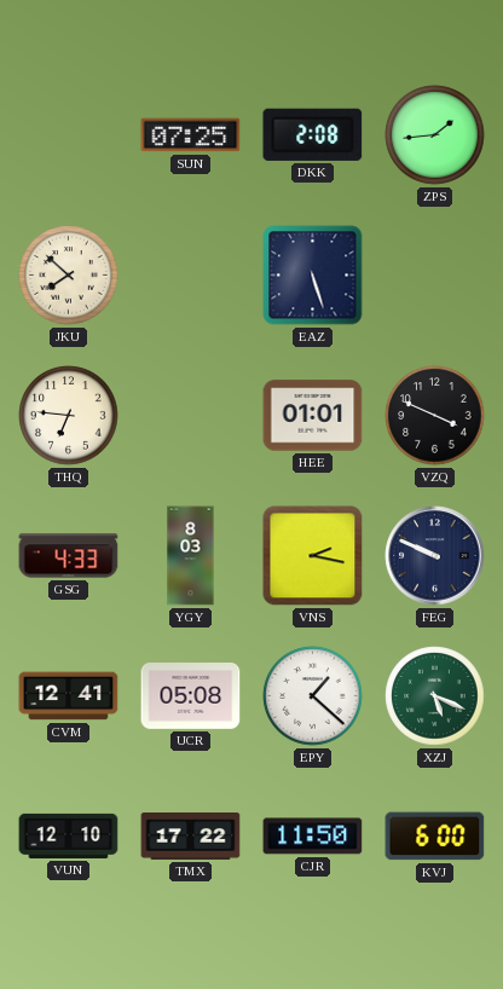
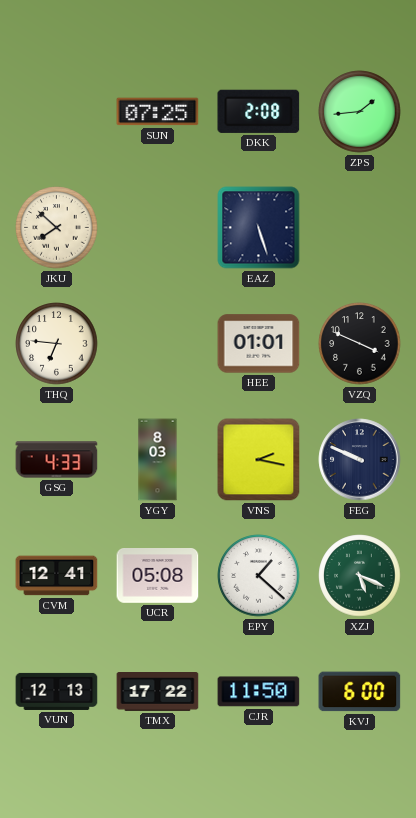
VUN: 12:10 -> 12:13
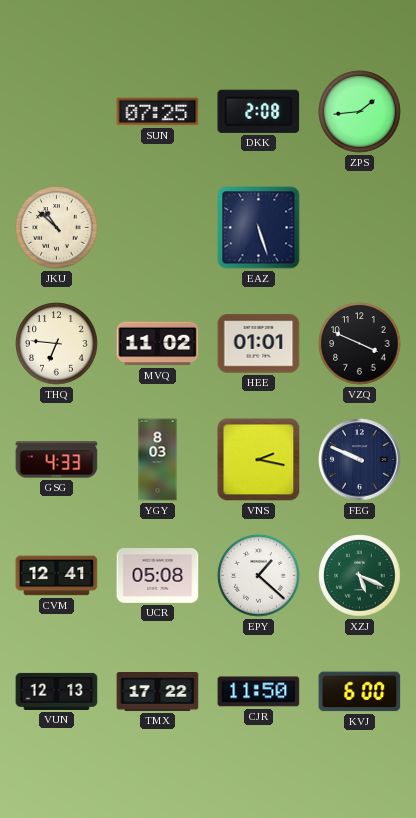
JKU: 7:52 -> 10:52
MVQ: none -> 11:02
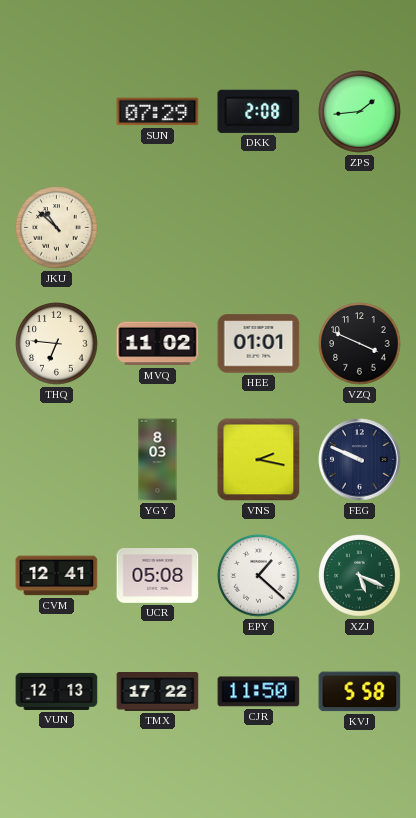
SUN: 07:25 -> 07:29
EAZ: 5:27 -> none
GSG: 4:33 -> none
KVJ: 6:00 -> 5:58
